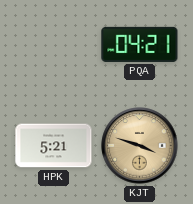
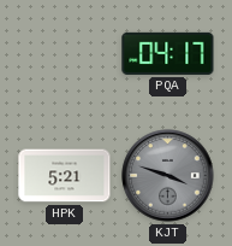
PQA: 04:21 -> 04:17
KJT dial: champagne -> grey
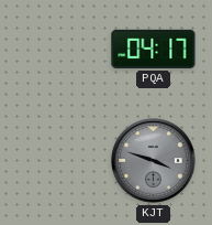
HPK: 5:21 -> none
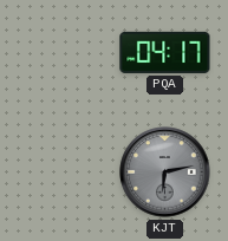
KJT: 3:48 -> 6:13
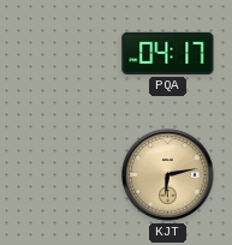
KJT dial: grey -> champagne
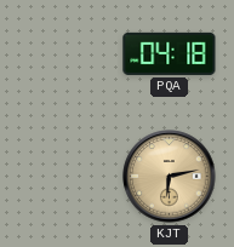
PQA: 04:17 -> 04:18
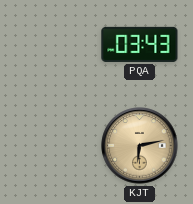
PQA: 04:18 -> 03:43
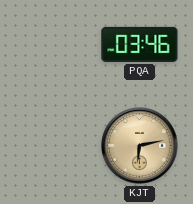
PQA: 03:43 -> 03:46
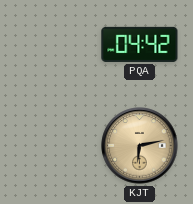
PQA: 03:46 -> 04:42
